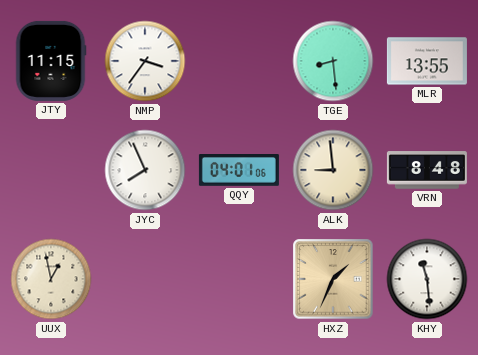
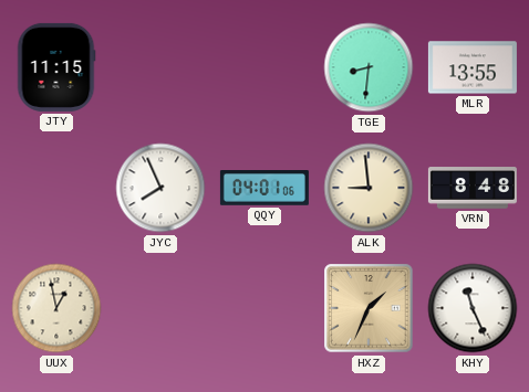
NMP: 3:36 -> none
TGE: 8:29 -> 8:31
KHY: 11:29 -> 11:26
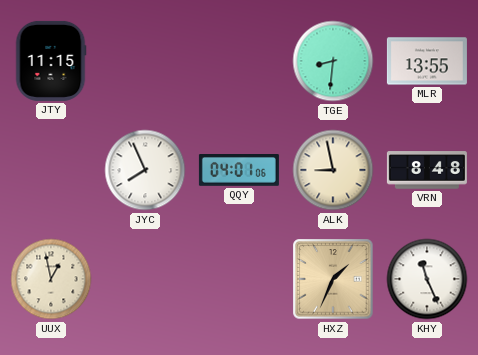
ALK: 8:59 -> 8:58
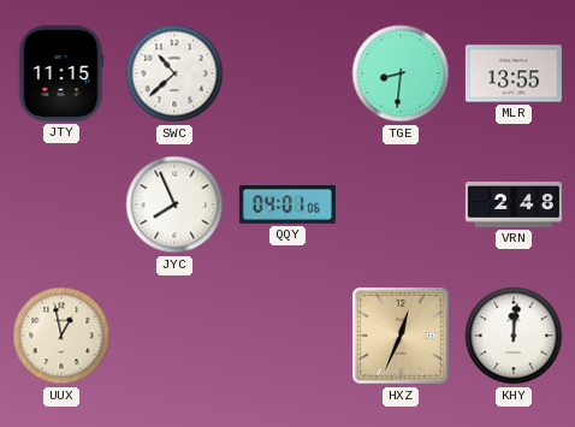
SWC: none -> 10:38
ALK: 8:58 -> none
VRN: 8:48 -> 2:48
HXZ: 1:34 -> 12:34
KHY: 11:26 -> 12:01
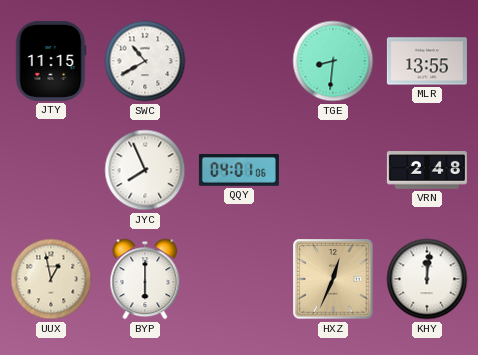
SWC: 10:38 -> 10:40
BYP: none -> 6:00
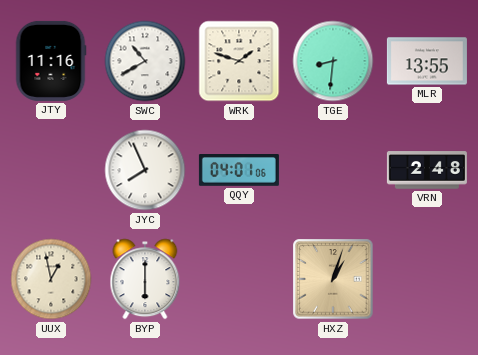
JTY: 11:15 -> 11:16
WRK: none -> 1:48
HXZ: 12:34 -> 1:03
KHY: 12:01 -> none
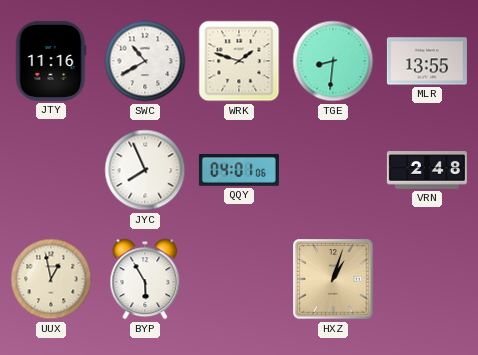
BYP: 6:00 -> 5:55
